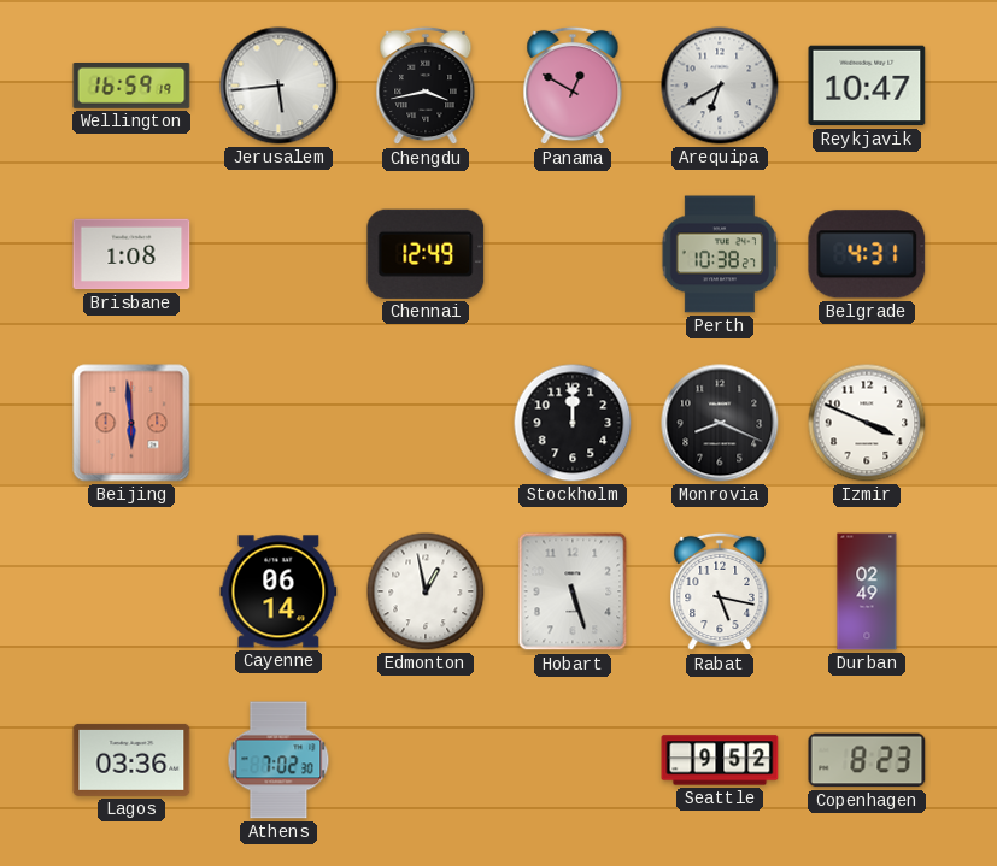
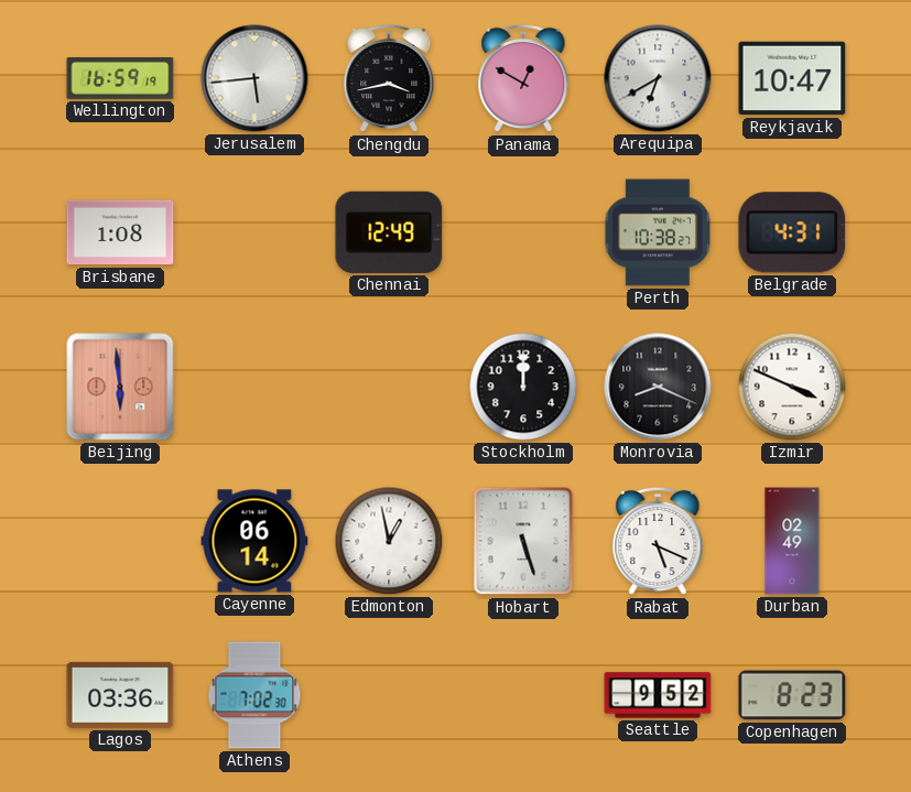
Rabat: 5:17 -> 5:19
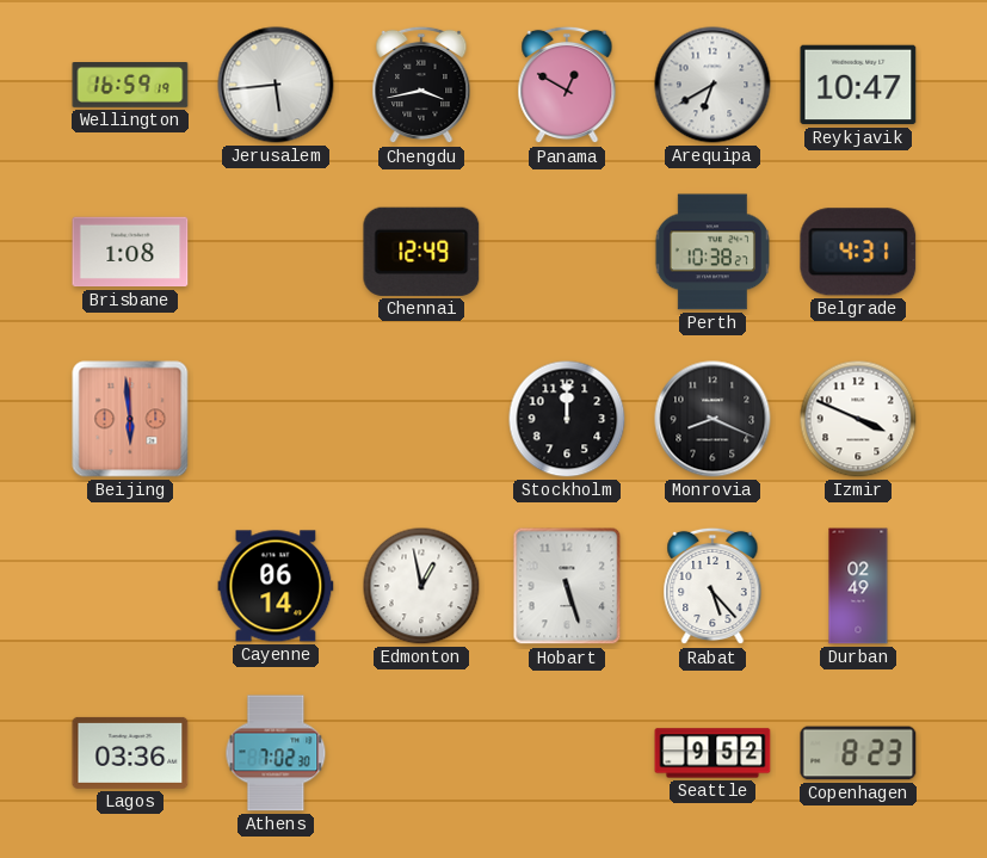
Rabat: 5:19 -> 5:23
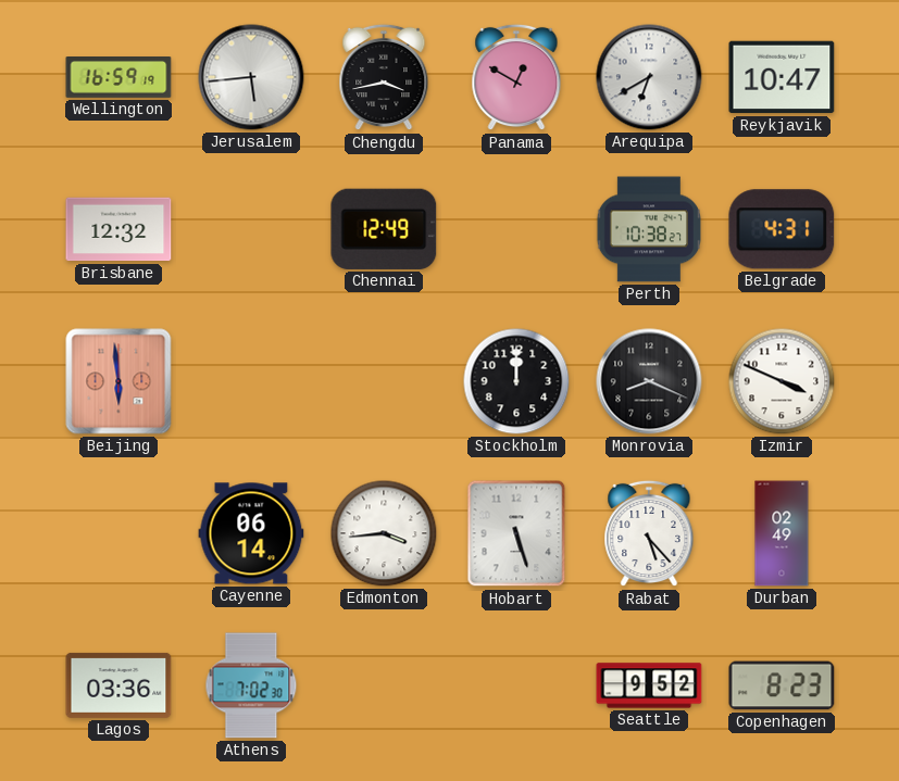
Brisbane: 1:08 -> 12:32
Edmonton: 12:58 -> 3:44
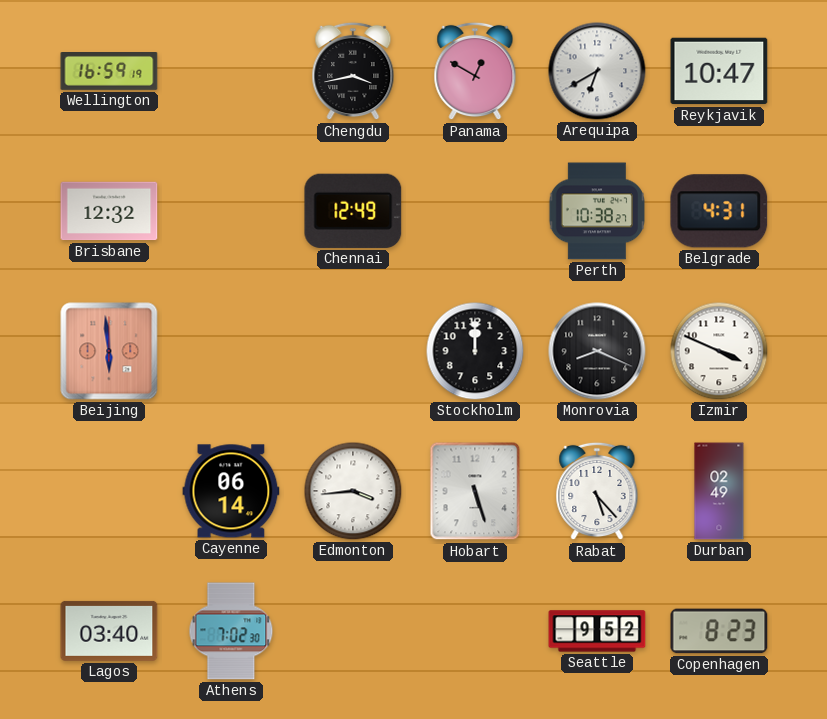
Jerusalem: 5:44 -> none
Lagos: 03:36 -> 03:40
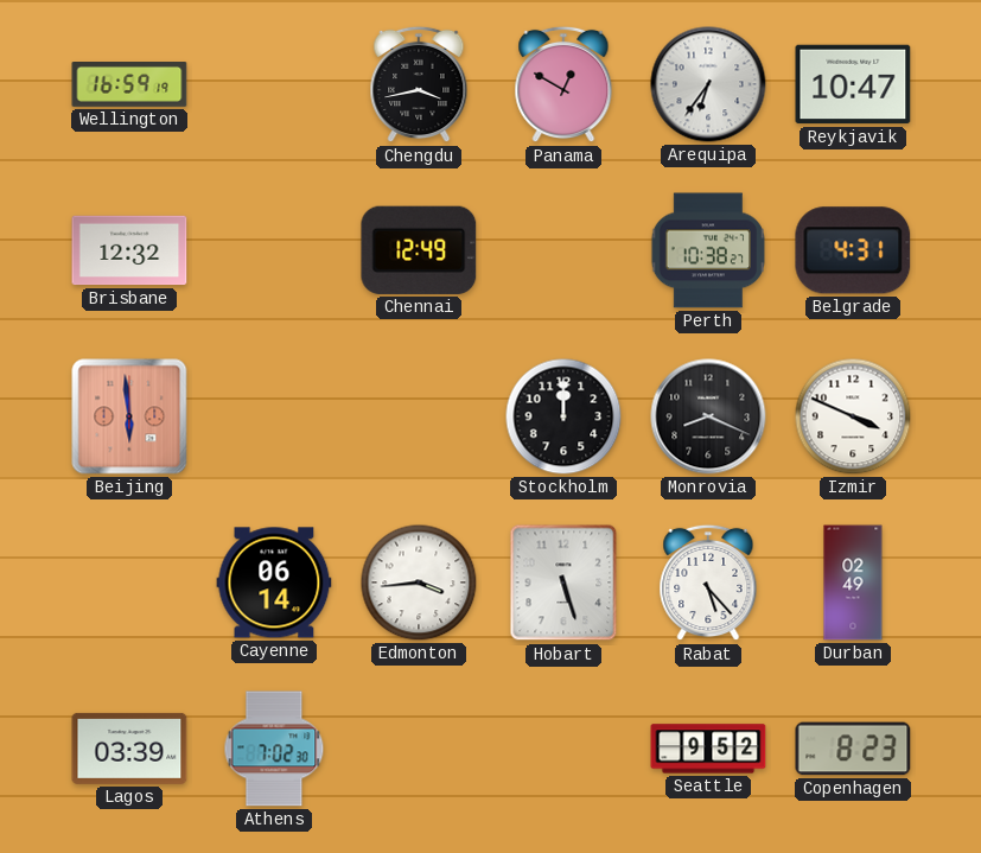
Arequipa: 6:40 -> 6:36
Lagos: 03:40 -> 03:39
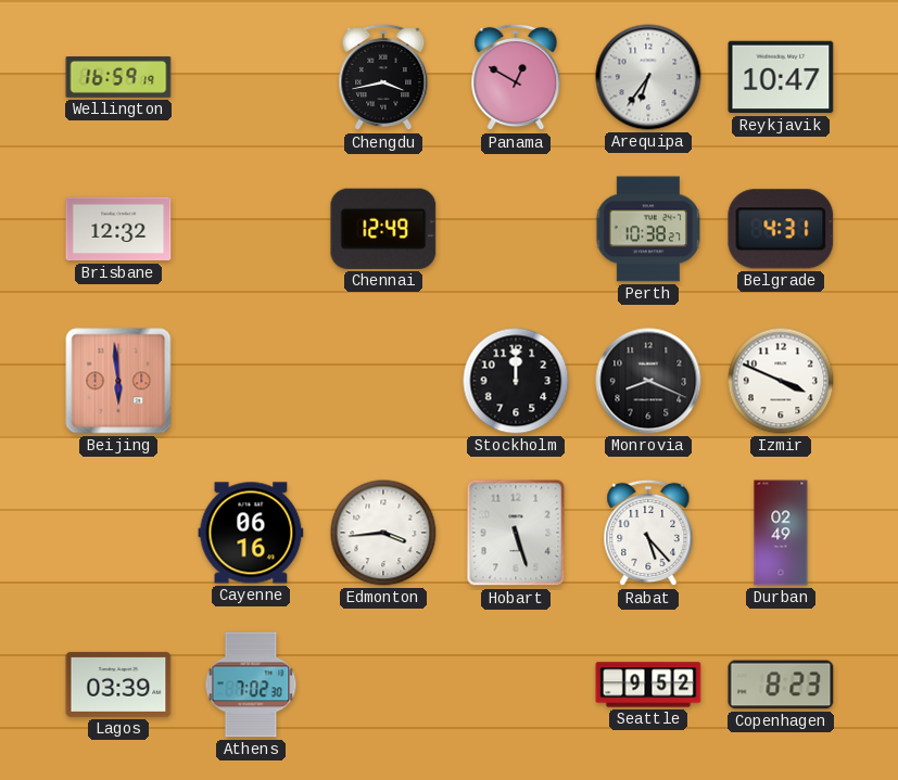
Cayenne: 06:14 -> 06:16
